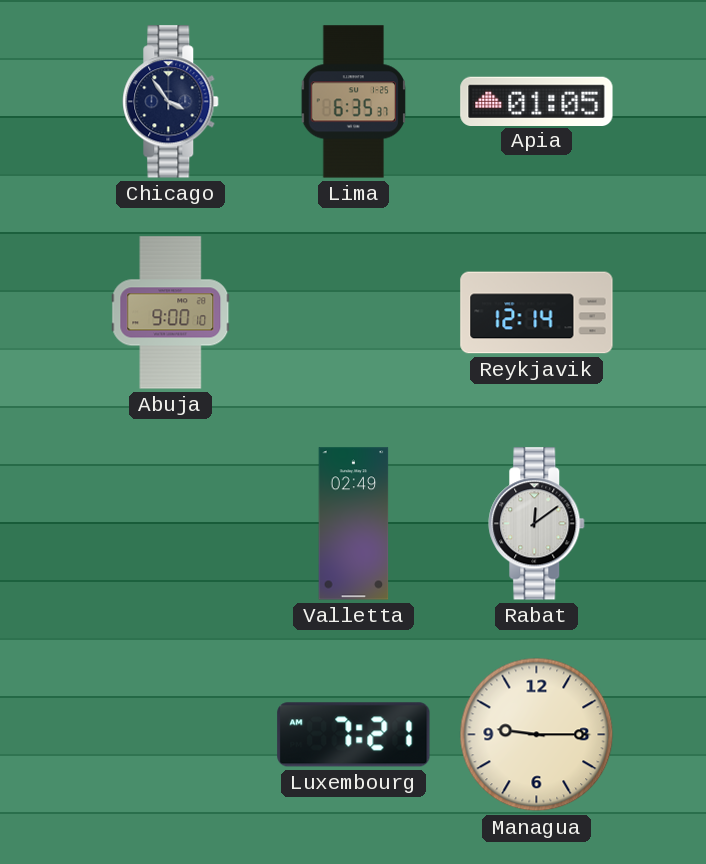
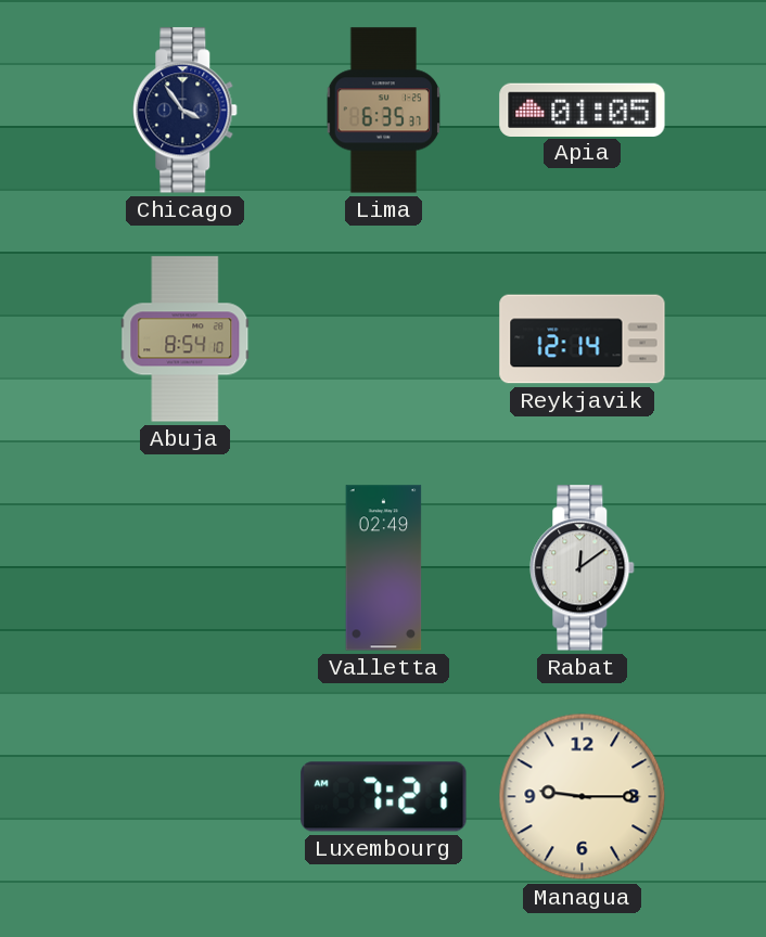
Abuja: 9:00 -> 8:54
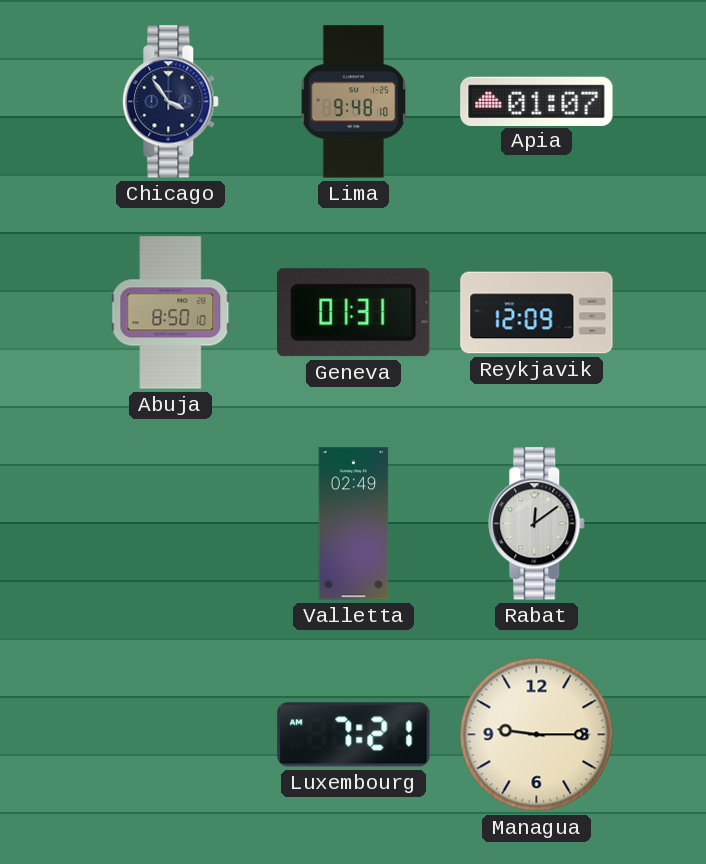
Lima: 6:35 -> 9:48
Apia: 01:05 -> 01:07
Abuja: 8:54 -> 8:50
Geneva: none -> 01:31
Reykjavik: 12:14 -> 12:09
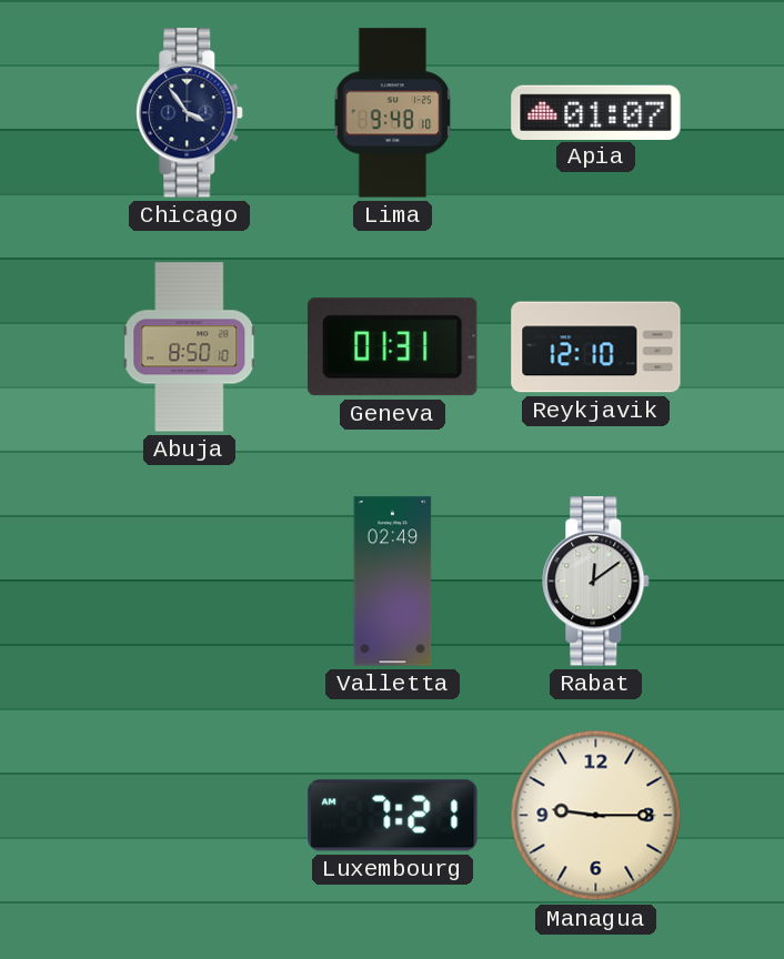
Reykjavik: 12:09 -> 12:10
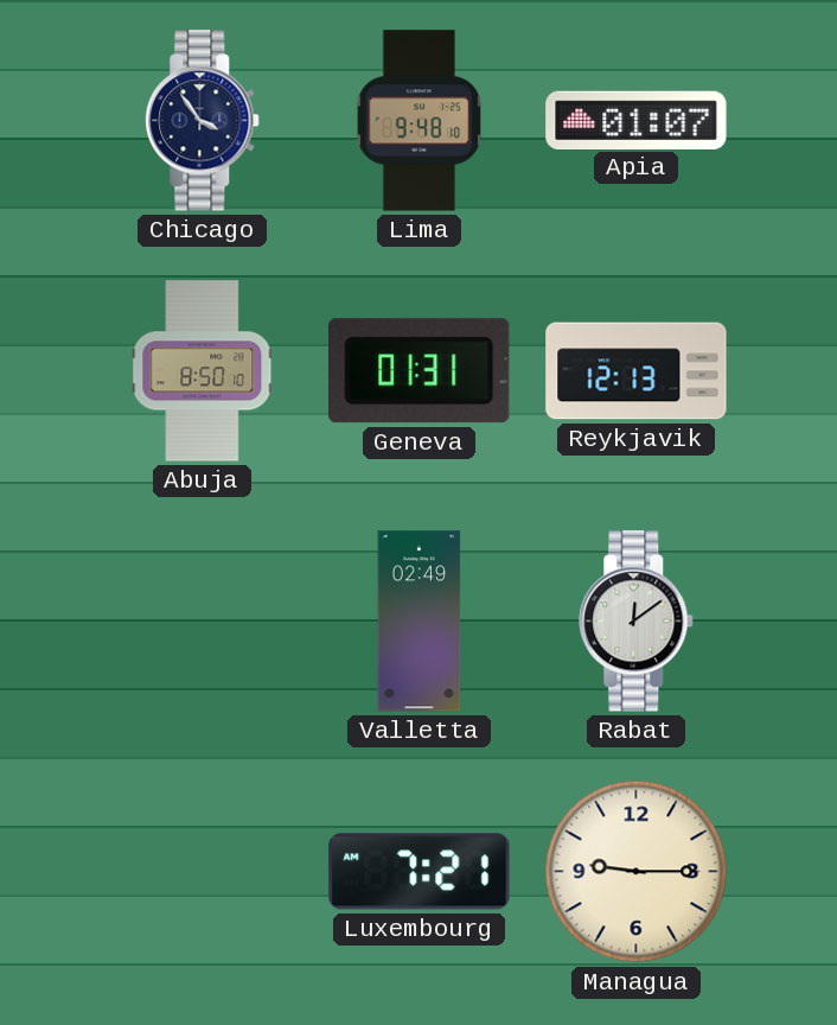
Reykjavik: 12:10 -> 12:13
